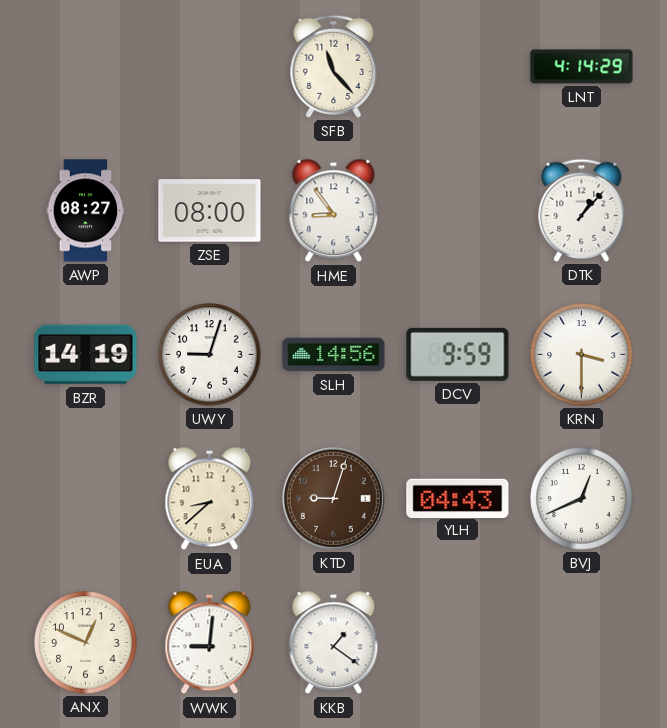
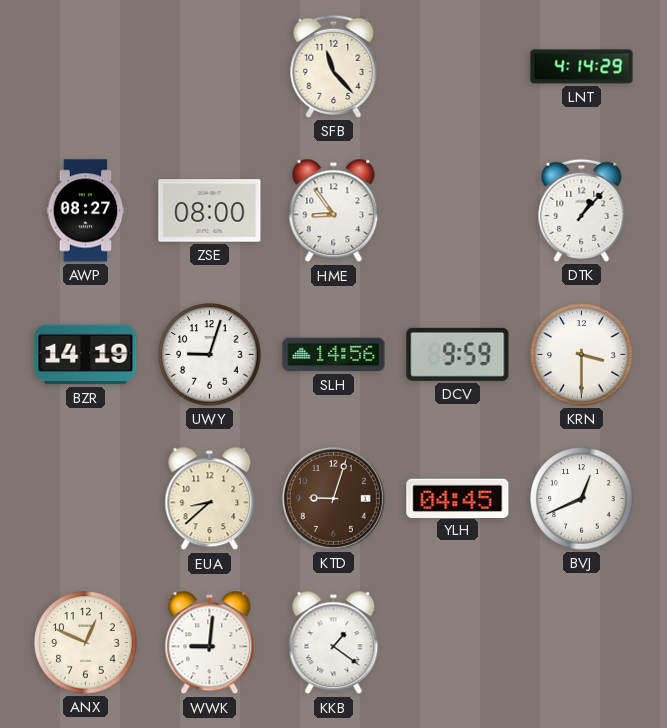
YLH: 04:43 -> 04:45
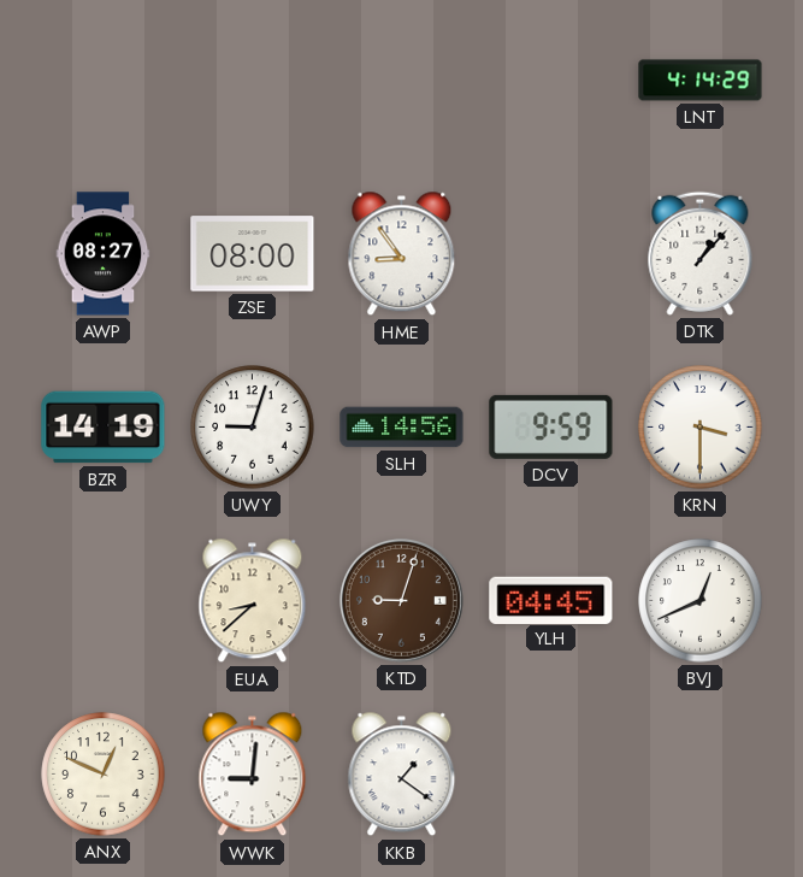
SFB: 11:23 -> none
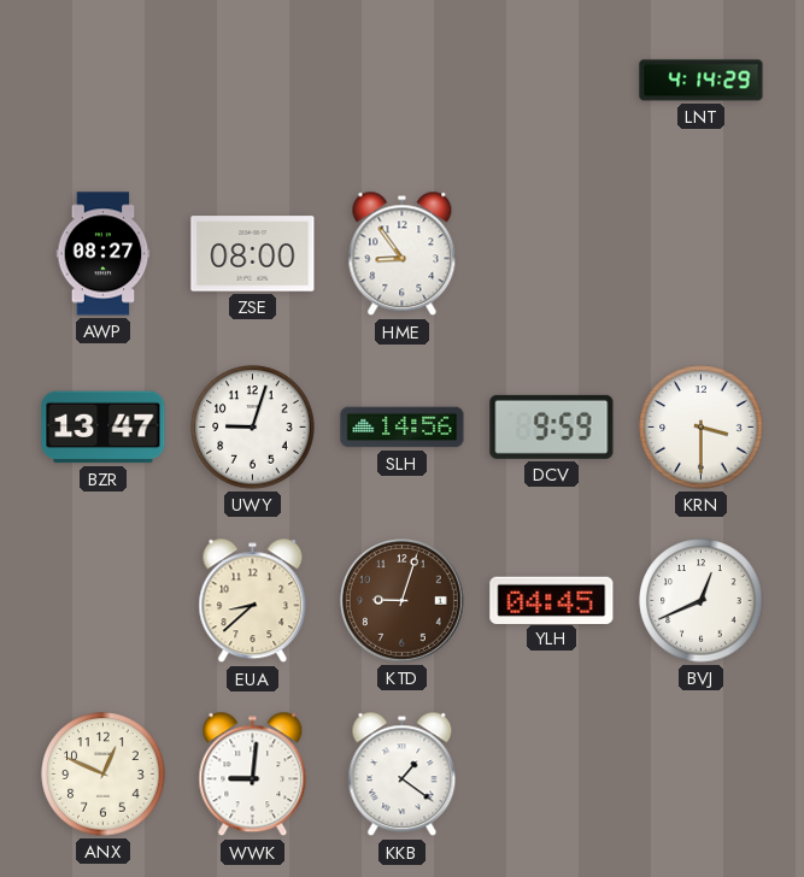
DTK: 1:07 -> none
BZR: 14:19 -> 13:47
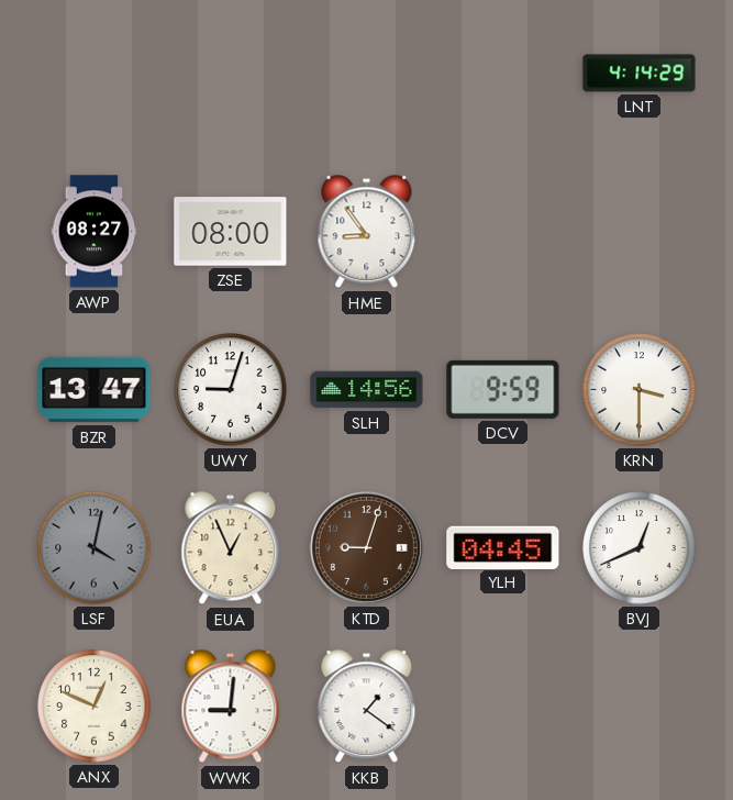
LSF: none -> 4:02
EUA: 8:38 -> 12:56
